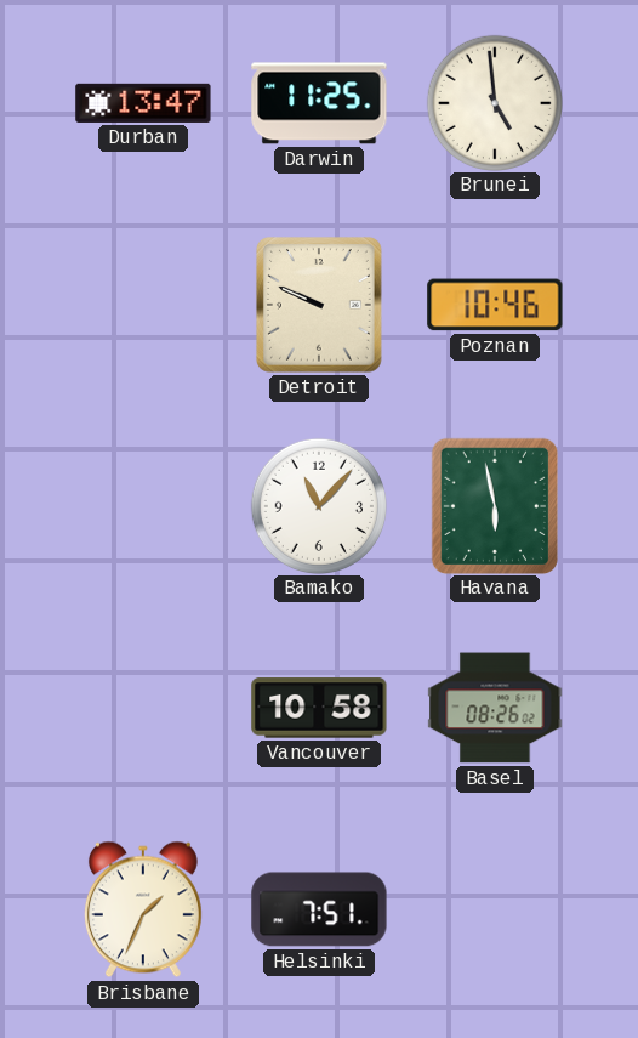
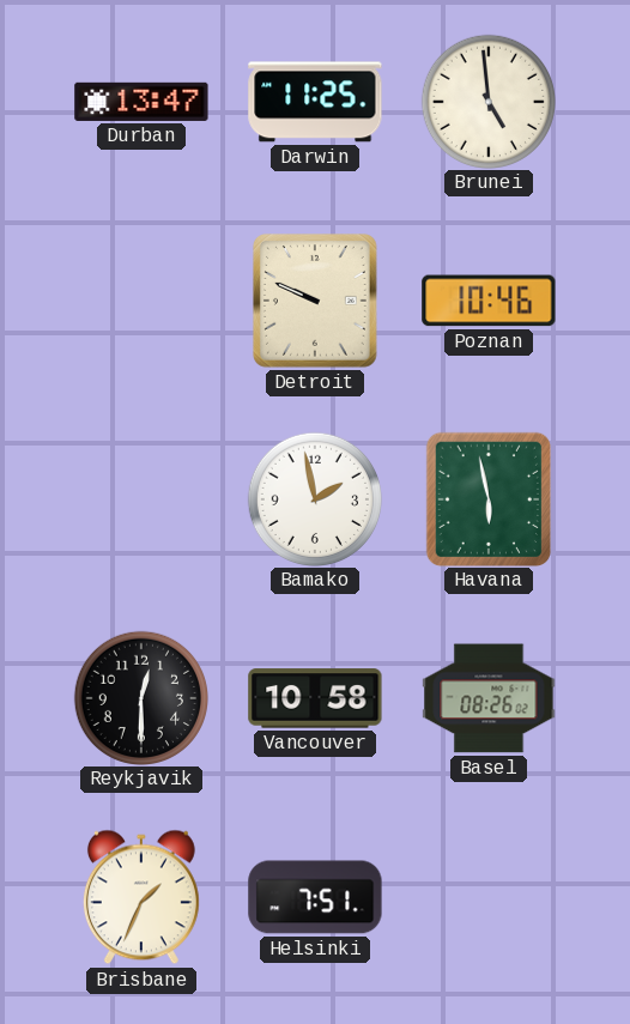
Bamako: 11:07 -> 1:58
Reykjavik: none -> 12:30
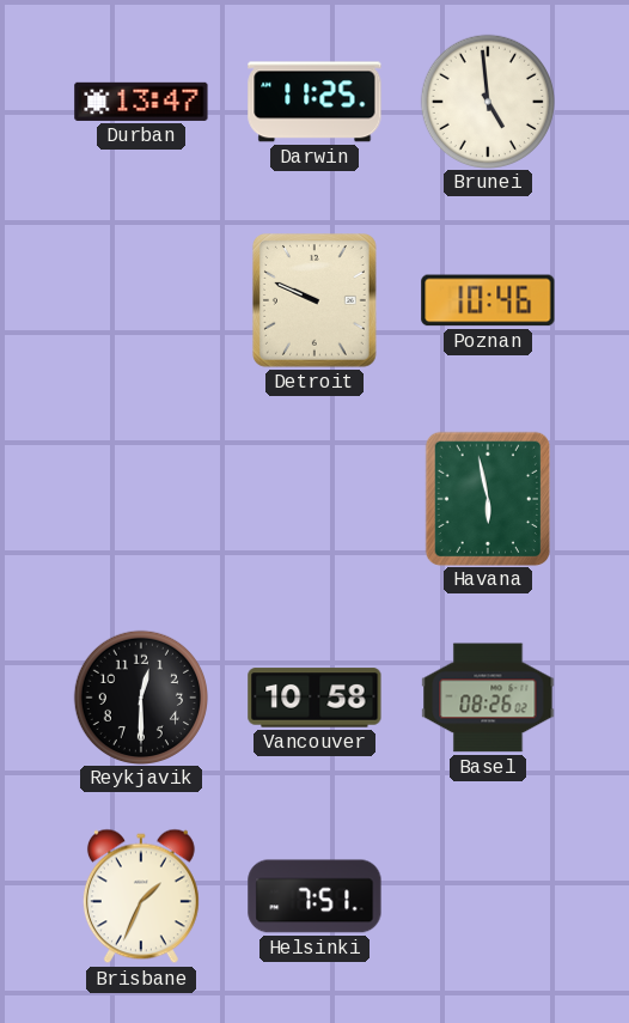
Bamako: 1:58 -> none
